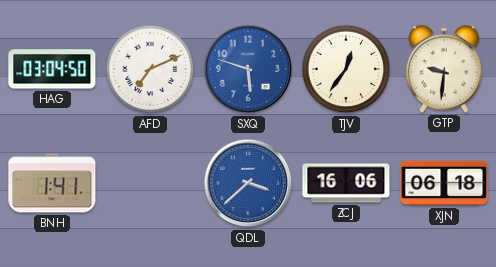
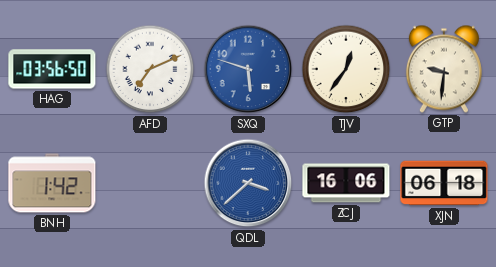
HAG: 03:04 -> 03:56
BNH: 1:41 -> 1:42
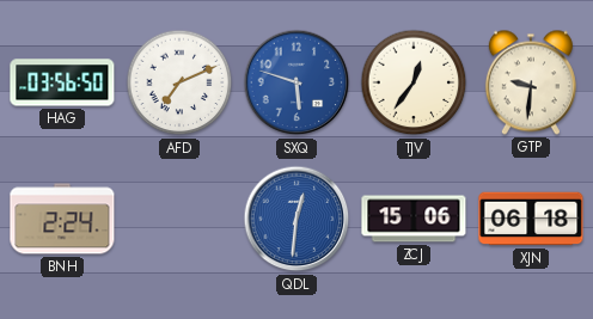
BNH: 1:42 -> 2:24
QDL: 3:38 -> 12:31
ZCJ: 16:06 -> 15:06
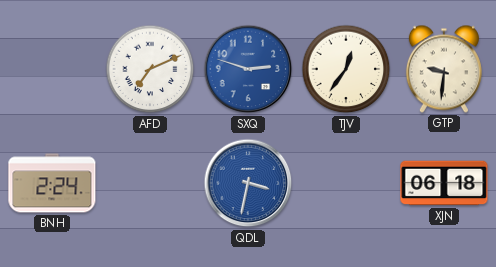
HAG: 03:56 -> none
SXQ: 5:48 -> 2:48
QDL: 12:31 -> 3:32
ZCJ: 15:06 -> none
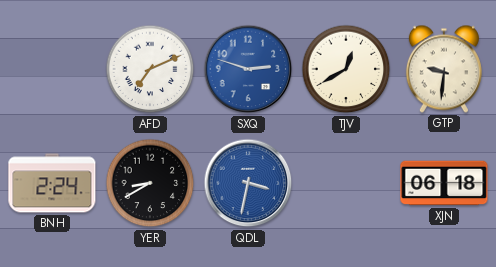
TJV: 12:36 -> 12:40
YER: none -> 8:40
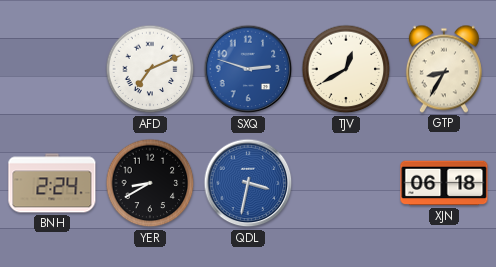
GTP: 9:31 -> 8:35
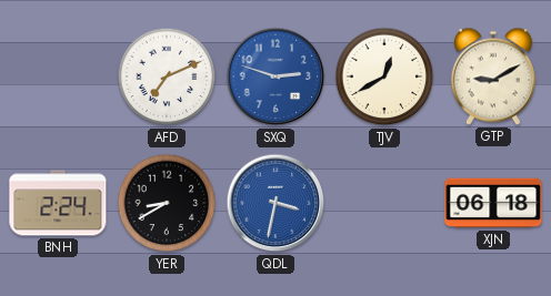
GTP: 8:35 -> 9:10
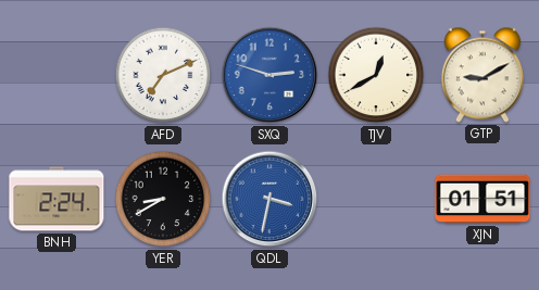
XJN: 06:18 -> 01:51
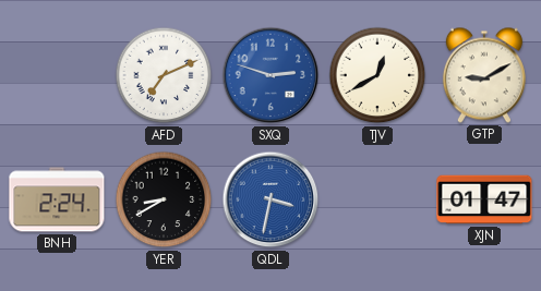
XJN: 01:51 -> 01:47
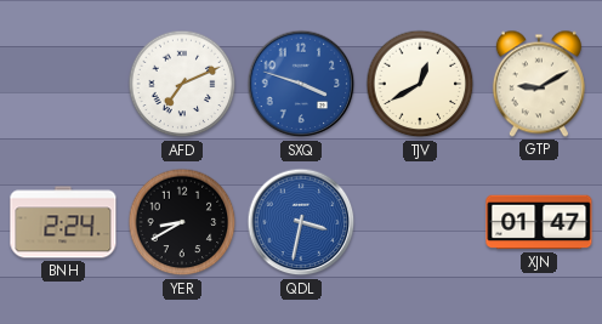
SXQ: 2:48 -> 3:48
